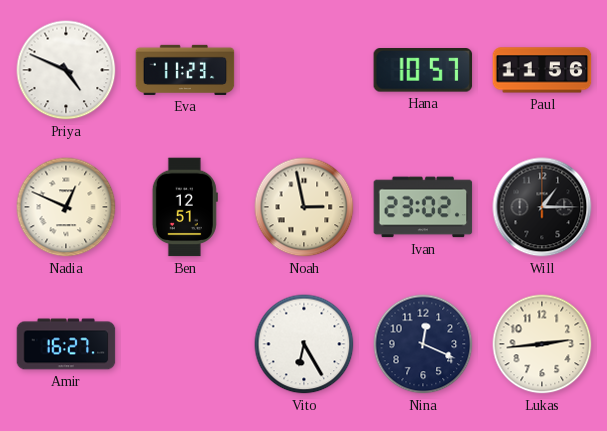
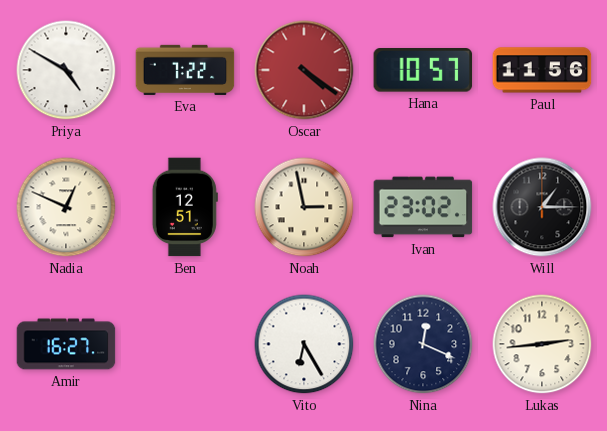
Priya: 4:49 -> 4:50
Eva: 11:23 -> 7:22
Oscar: none -> 4:21
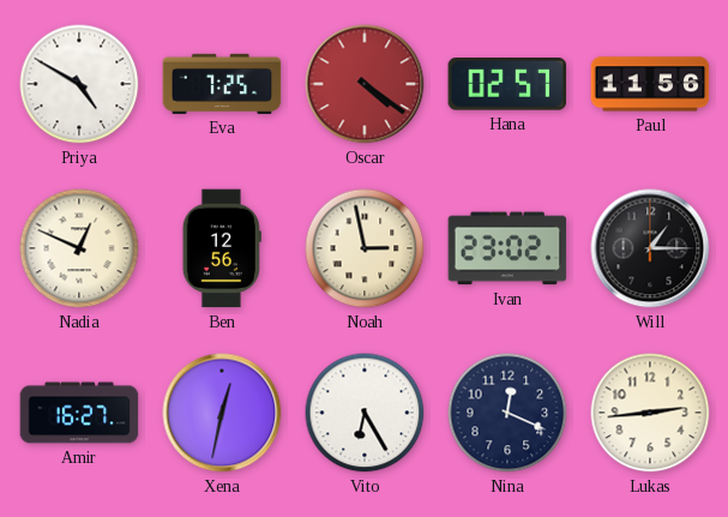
Eva: 7:22 -> 7:25
Hana: 10:57 -> 02:57
Ben: 12:51 -> 12:56
Xena: none -> 12:32
